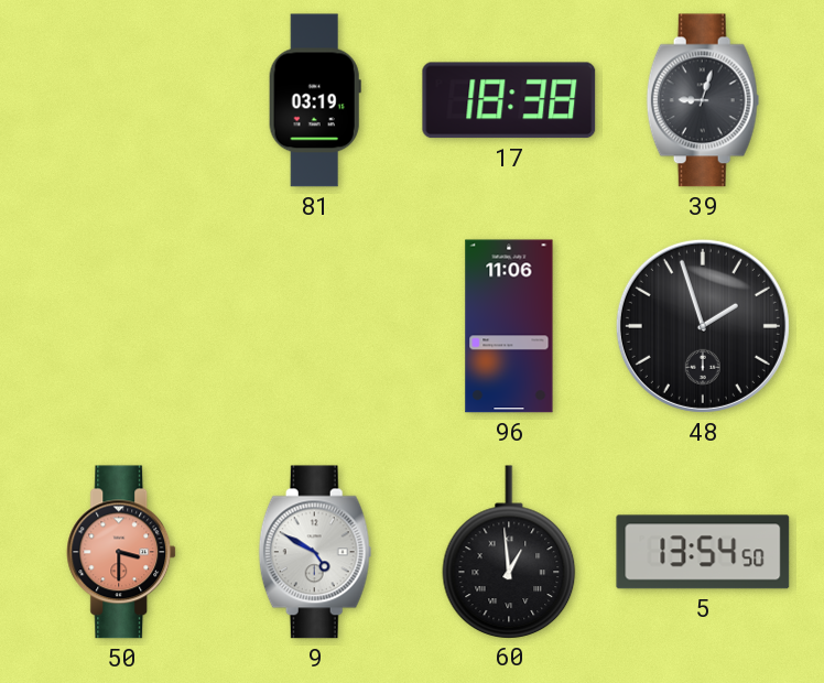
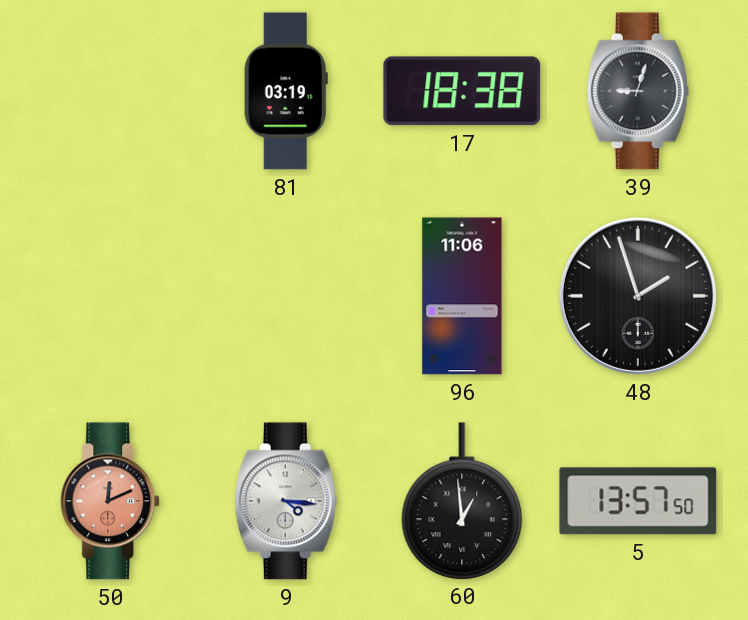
50: 3:30 -> 12:11
9: 4:50 -> 4:16
5: 13:54 -> 13:57
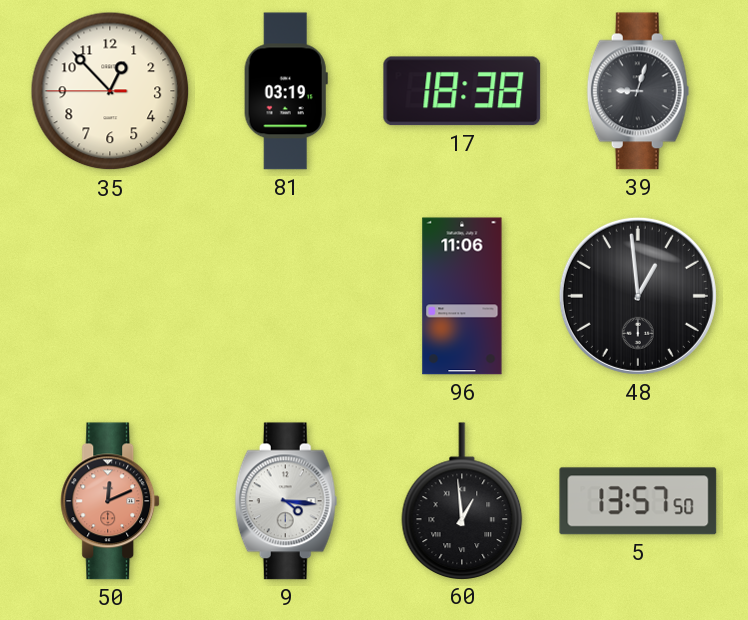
35: none -> 12:52
48: 1:57 -> 12:59
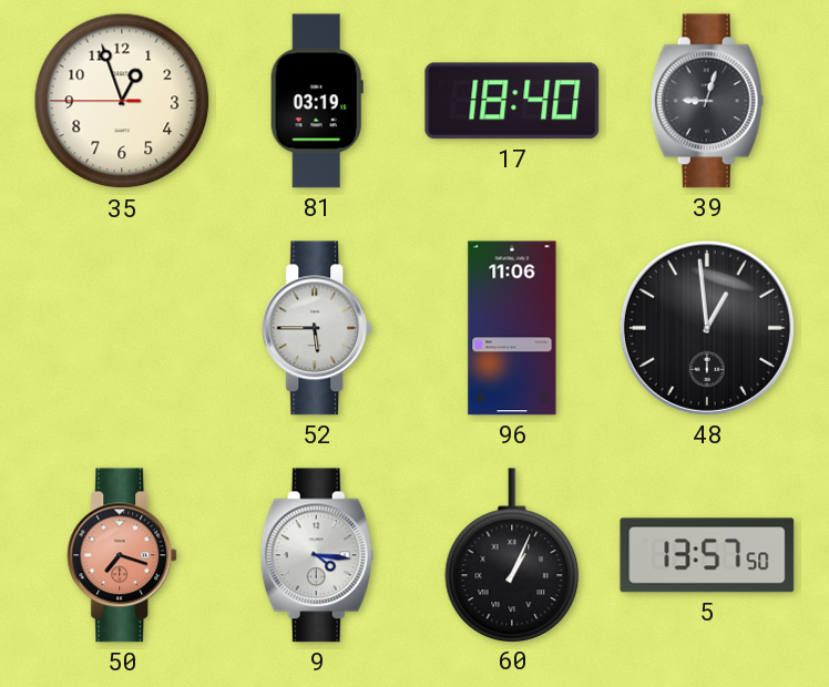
35: 12:52 -> 12:56
17: 18:38 -> 18:40
52: none -> 5:45
50: 12:11 -> 7:18
60: 12:59 -> 1:04
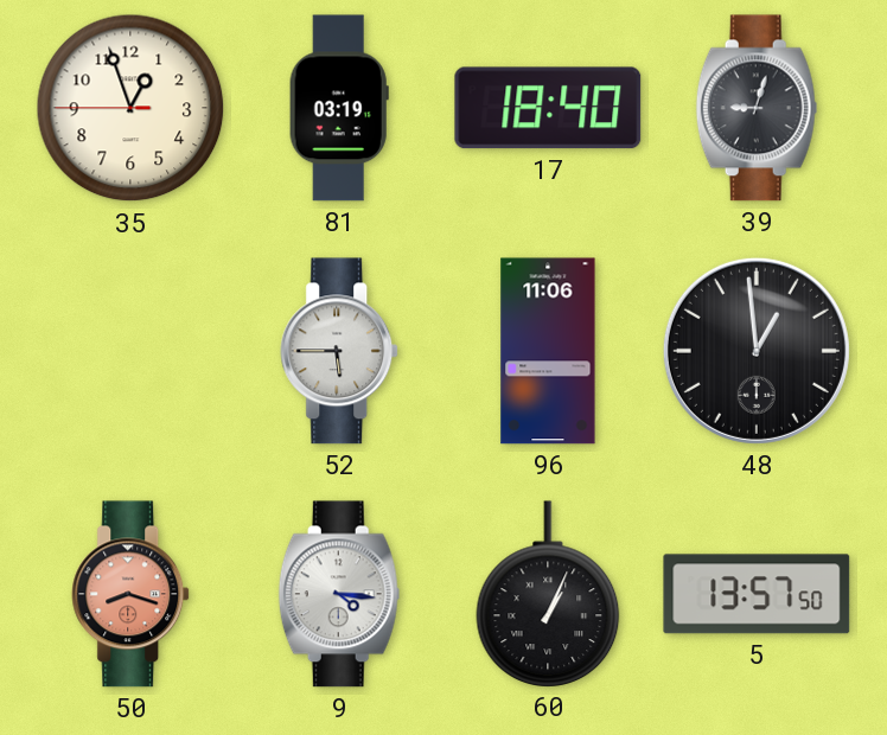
50: 7:18 -> 8:18
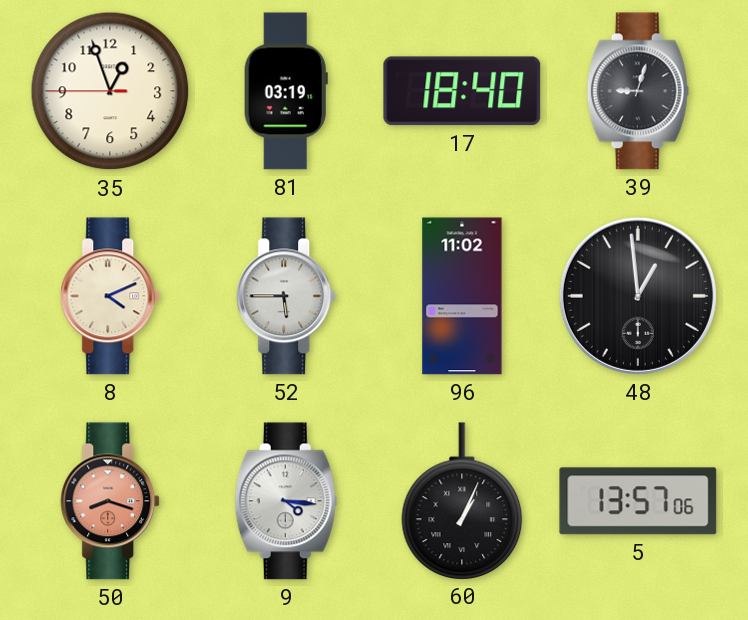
8: none -> 4:11
96: 11:06 -> 11:02
5: 13:57:50 -> 13:57:06
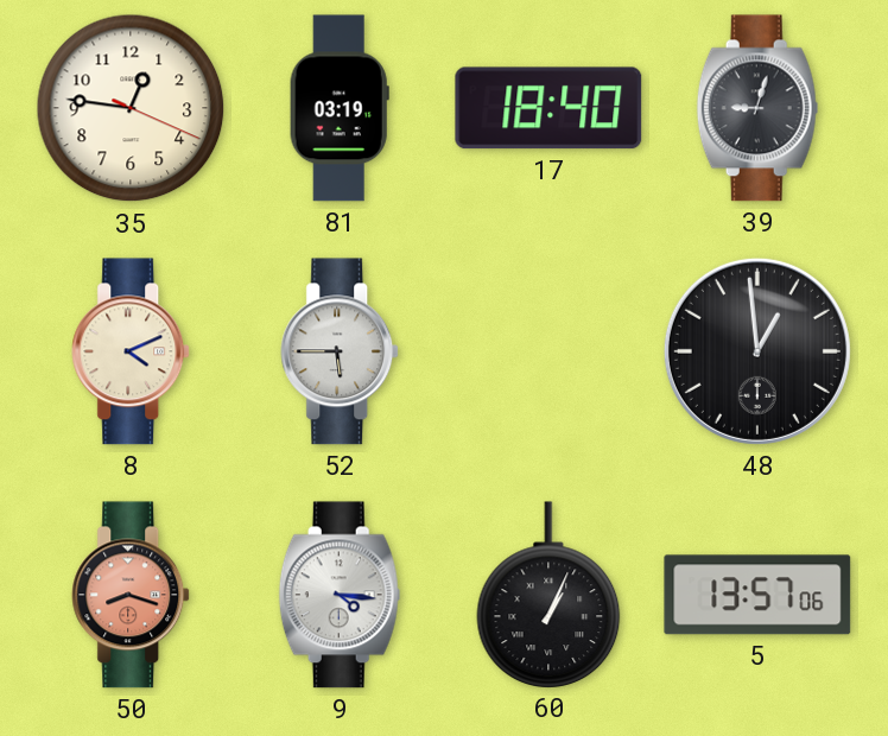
35: 12:56 -> 12:46
96: 11:02 -> none
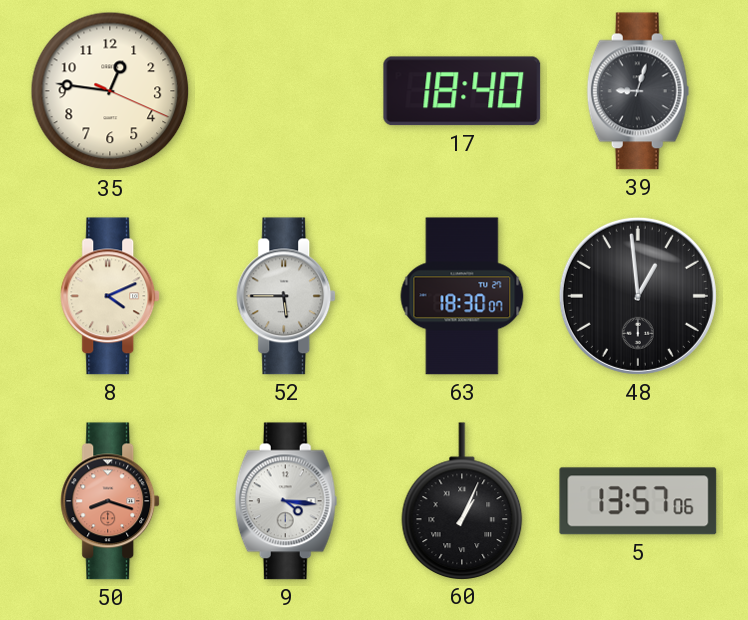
81: 03:19 -> none
63: none -> 18:30
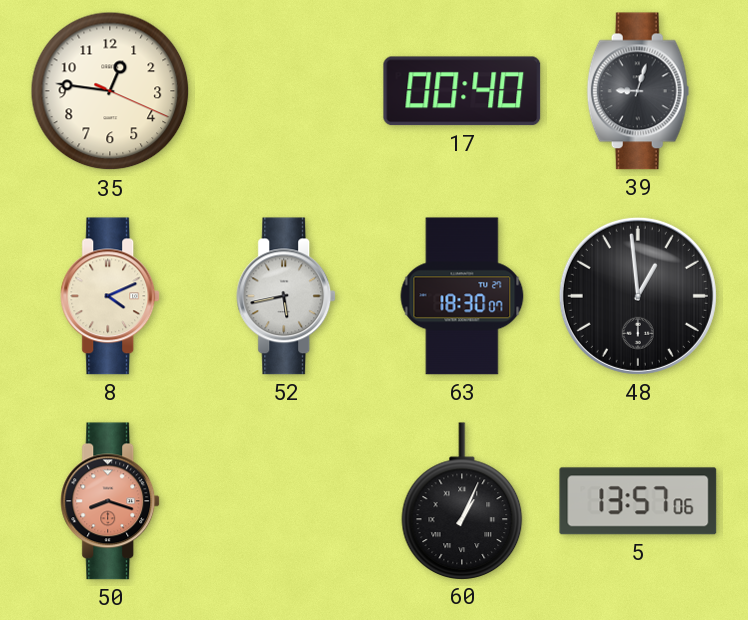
17: 18:40 -> 00:40
52: 5:45 -> 5:43
9: 4:16 -> none
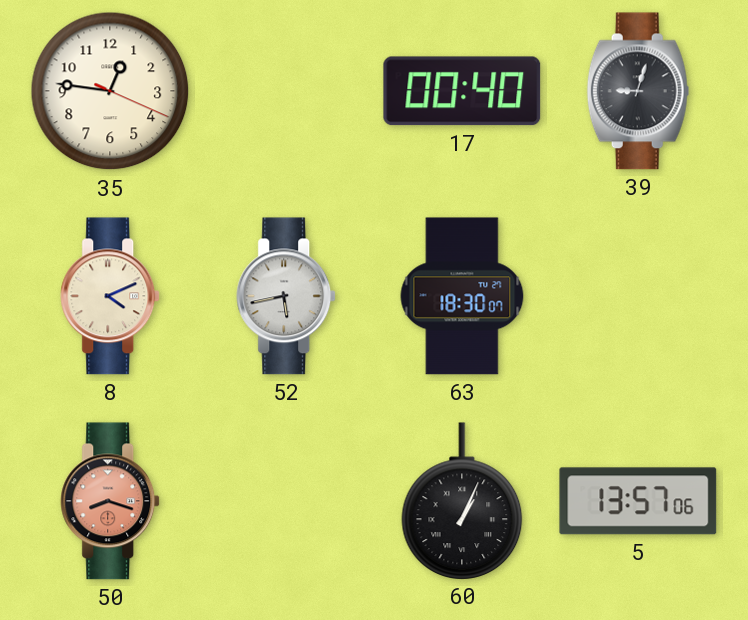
48: 12:59 -> none
